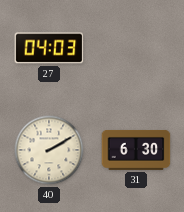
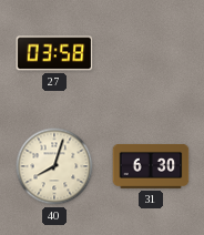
27: 04:03 -> 03:58
40: 2:10 -> 8:03
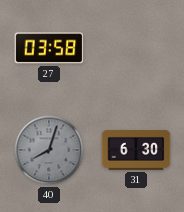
40 dial: cream -> grey
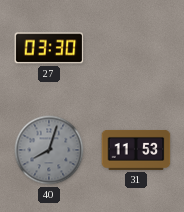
27: 03:58 -> 03:30
31: 6:30 -> 11:53
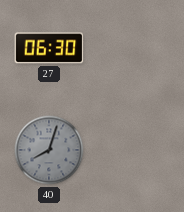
27: 03:30 -> 06:30
31: 11:53 -> none
